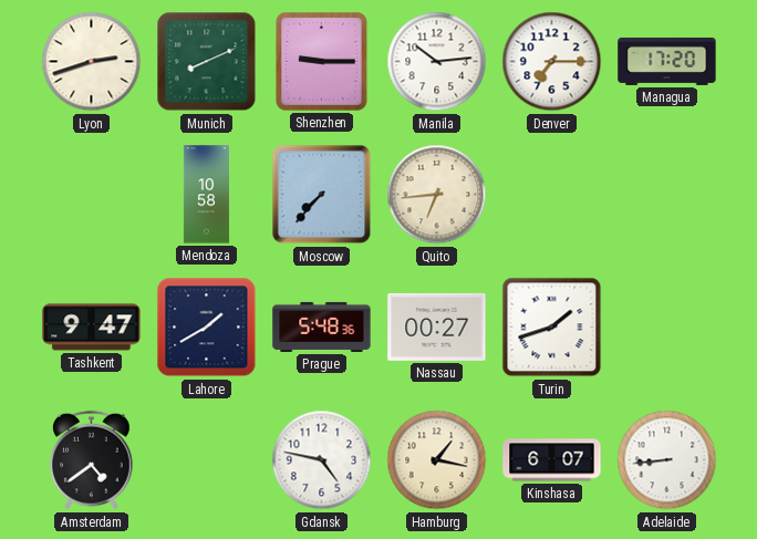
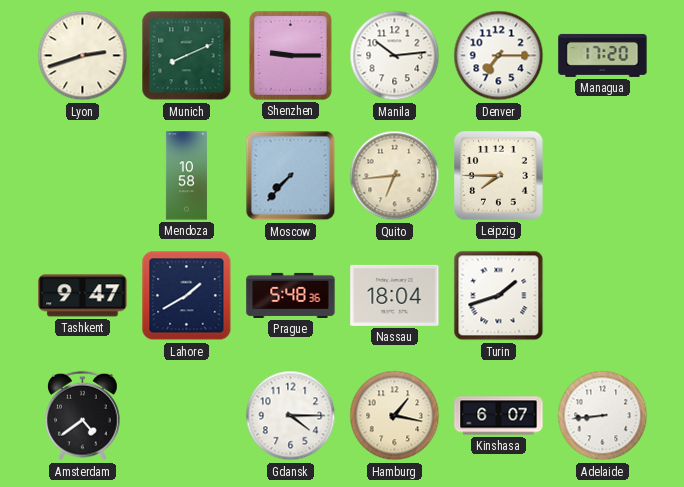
Leipzig: none -> 7:45
Nassau: 00:27 -> 18:04
Gdansk: 4:47 -> 4:15
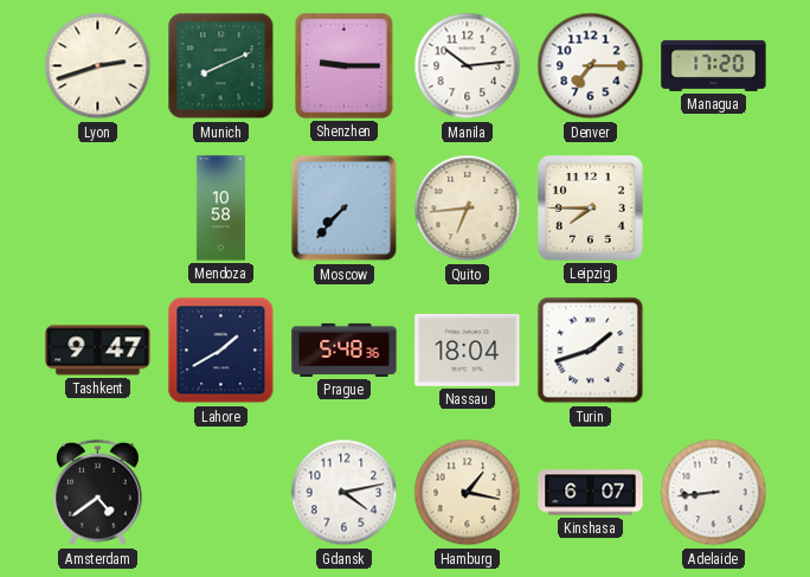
Gdansk: 4:15 -> 4:13
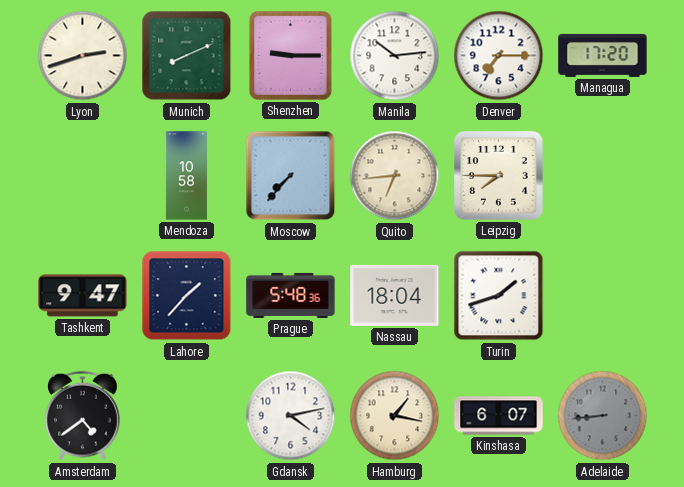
Lahore: 1:40 -> 1:37
Adelaide dial: white -> grey
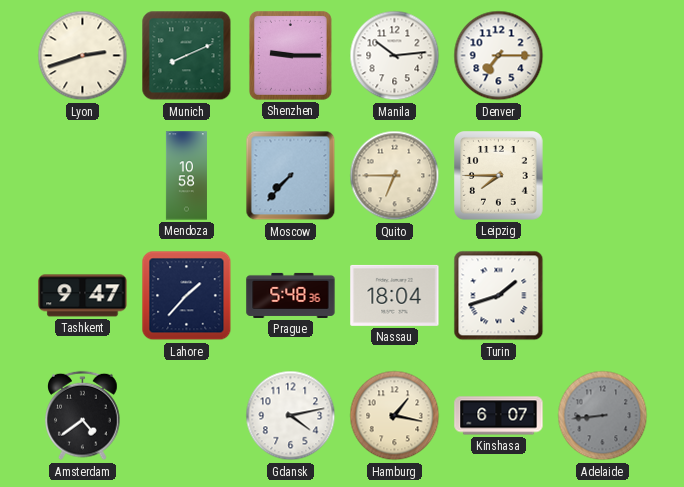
Managua: 17:20 -> none
Quito: 6:44 -> 6:45
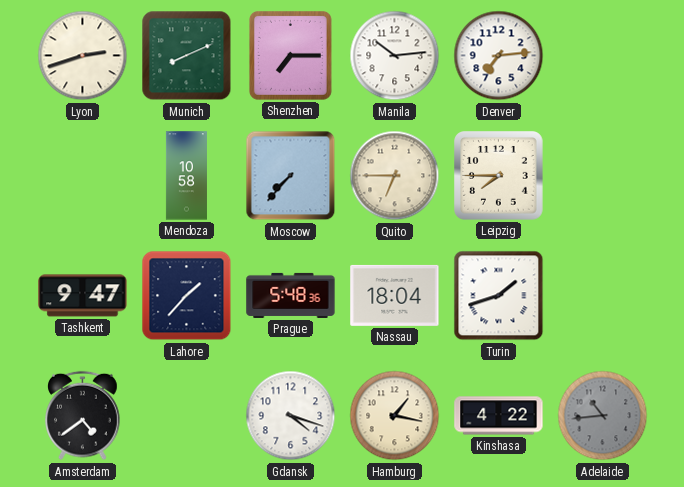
Shenzhen: 9:15 -> 7:15
Denver: 7:15 -> 7:14
Gdansk: 4:13 -> 4:18
Kinshasa: 6:07 -> 4:22
Adelaide: 8:44 -> 10:44
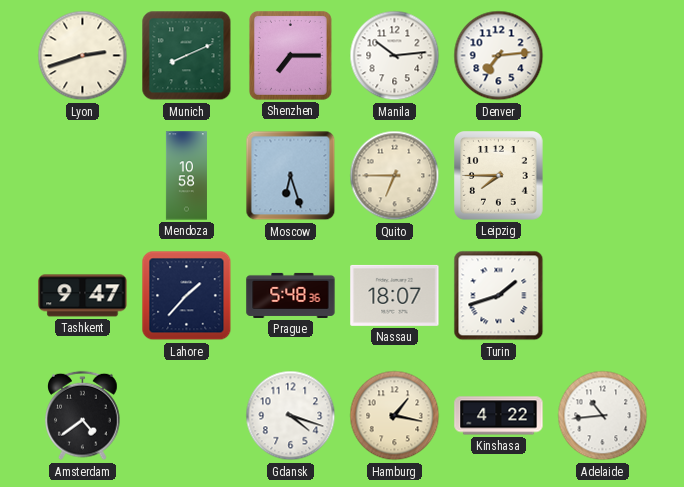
Moscow: 7:37 -> 6:27
Nassau: 18:04 -> 18:07
Adelaide dial: grey -> white
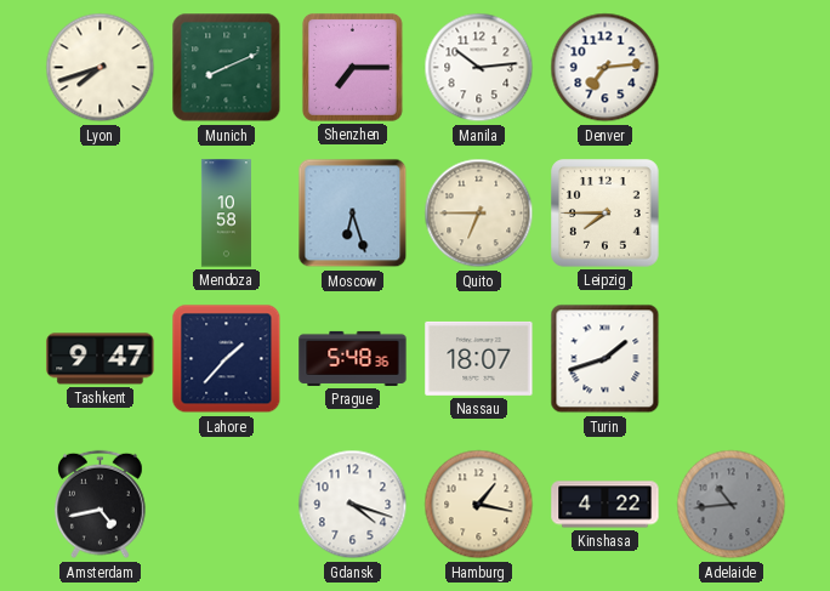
Lyon: 2:42 -> 7:42
Amsterdam: 4:39 -> 4:43
Adelaide dial: white -> grey
